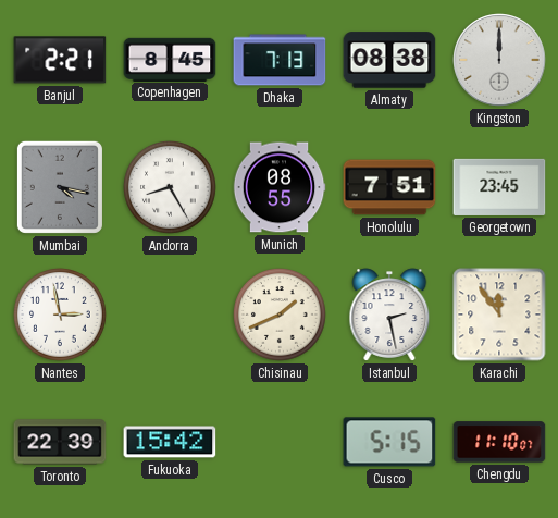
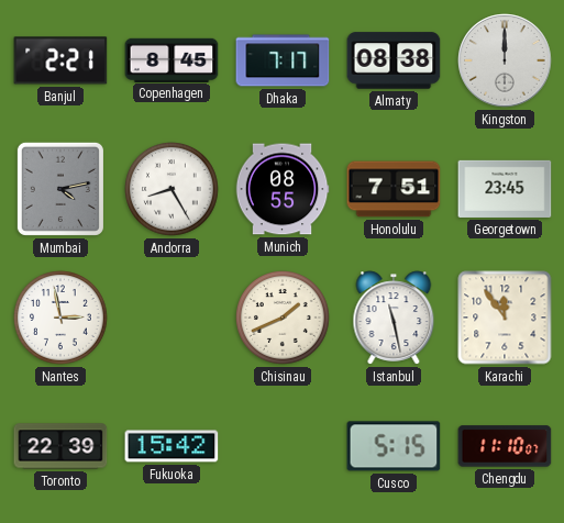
Dhaka: 7:13 -> 7:17
Mumbai: 4:17 -> 4:13
Istanbul: 2:28 -> 11:28
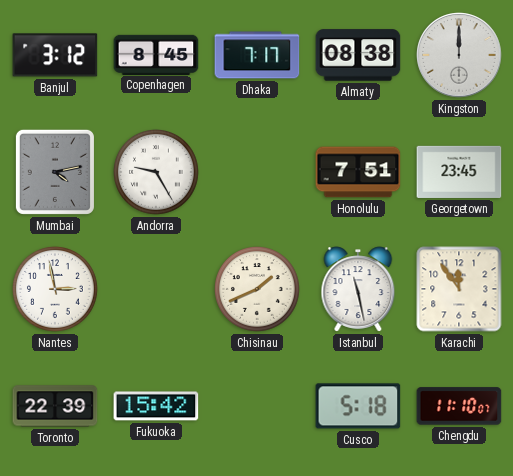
Banjul: 2:21 -> 3:12
Andorra: 8:25 -> 9:25
Munich: 08:55 -> none
Cusco: 5:15 -> 5:18
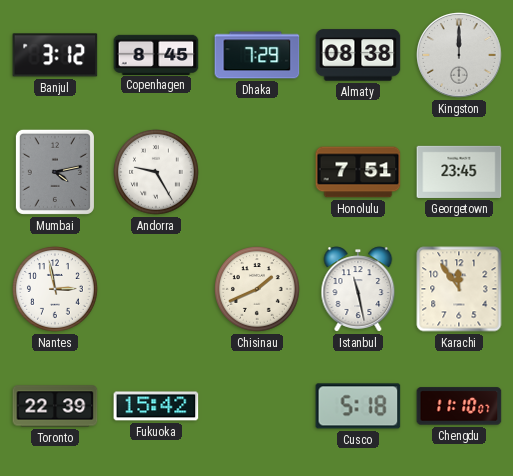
Dhaka: 7:17 -> 7:29
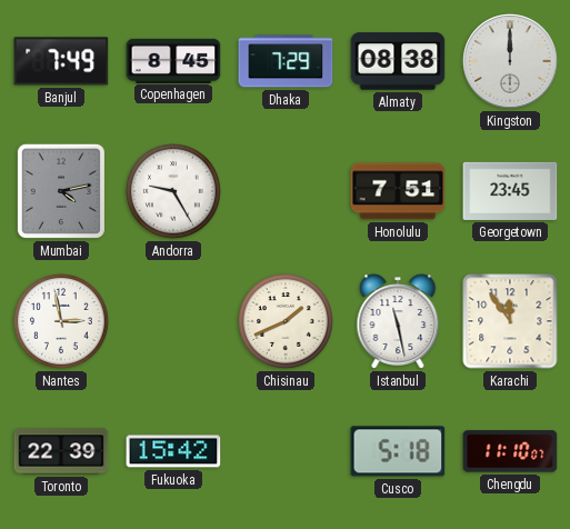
Banjul: 3:12 -> 7:49
